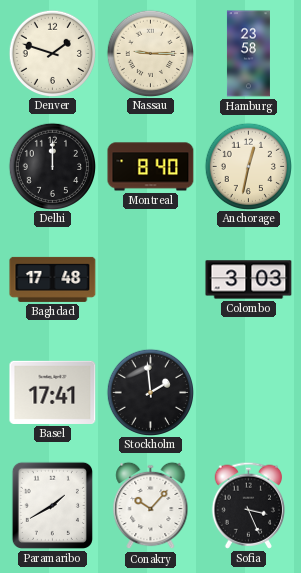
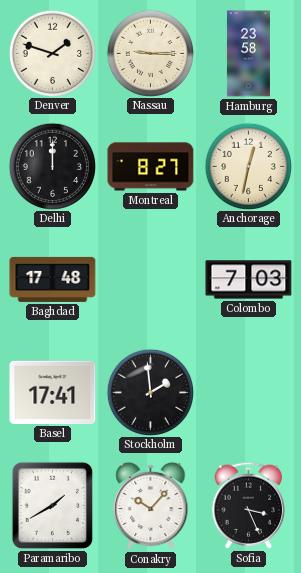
Montreal: 8:40 -> 8:27
Colombo: 3:03 -> 7:03
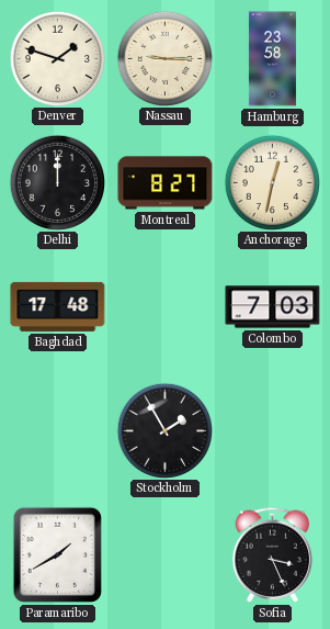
Basel: 17:41 -> none
Stockholm: 1:59 -> 1:55
Conakry: 10:07 -> none
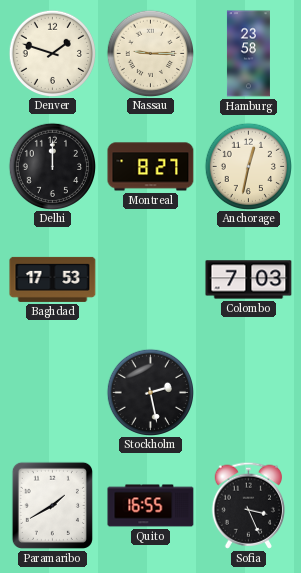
Baghdad: 17:48 -> 17:53
Stockholm: 1:55 -> 2:28
Quito: none -> 16:55
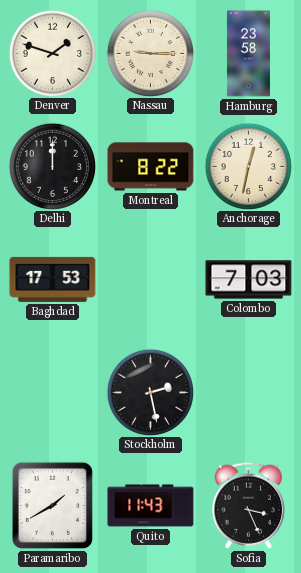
Montreal: 8:27 -> 8:22
Quito: 16:55 -> 11:43
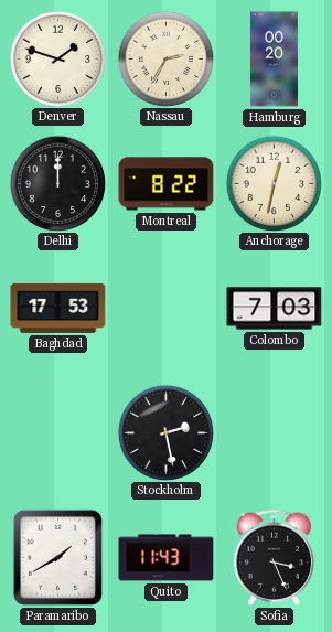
Nassau: 9:15 -> 2:35
Hamburg: 23:58 -> 00:20
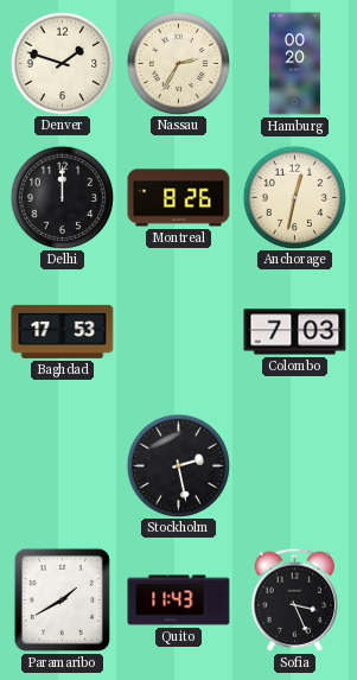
Montreal: 8:22 -> 8:26
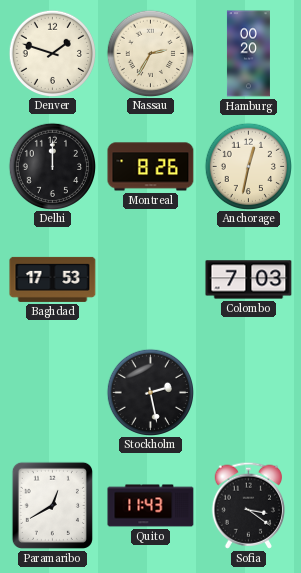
Paramaribo: 1:40 -> 12:40
Sofia: 3:26 -> 3:21
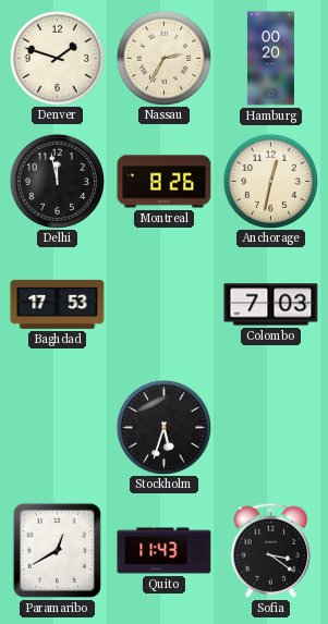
Delhi: 12:00 -> 11:58
Stockholm: 2:28 -> 5:33
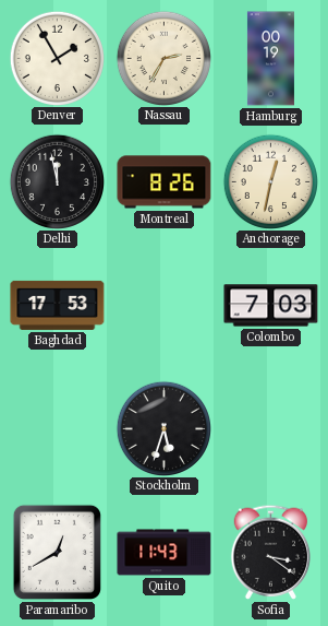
Denver: 1:48 -> 1:55
Hamburg: 00:20 -> 00:19
